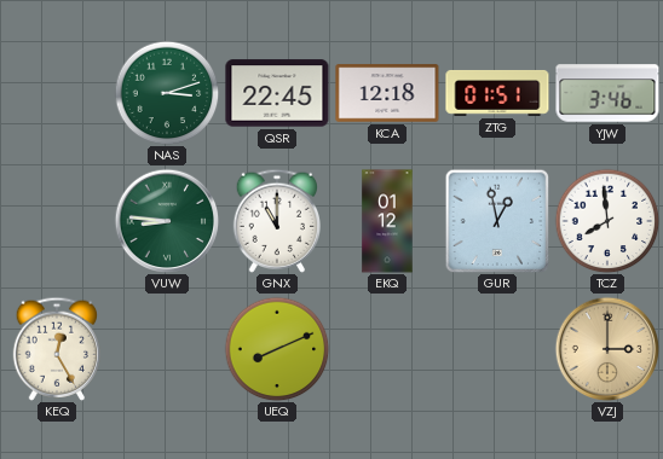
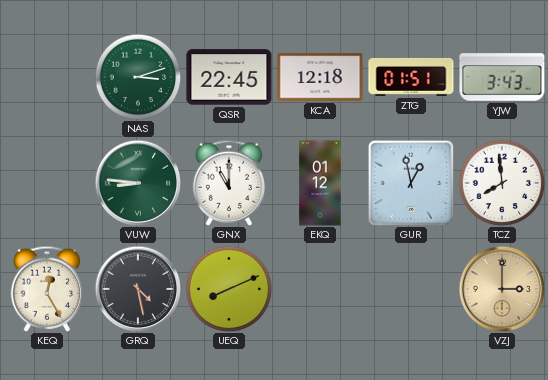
YJW: 3:46 -> 3:43
GRQ: none -> 4:28
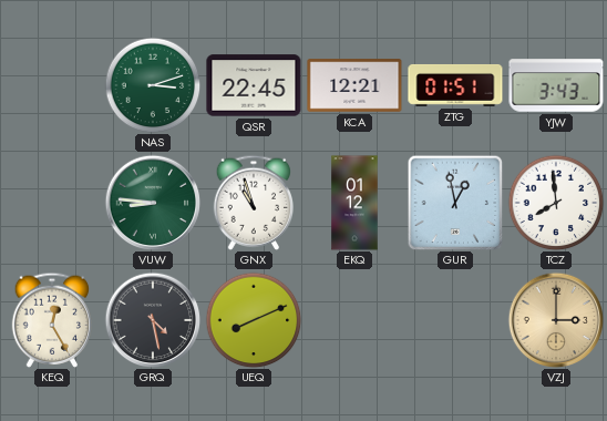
KCA: 12:18 -> 12:21
GNX: 11:00 -> 10:57
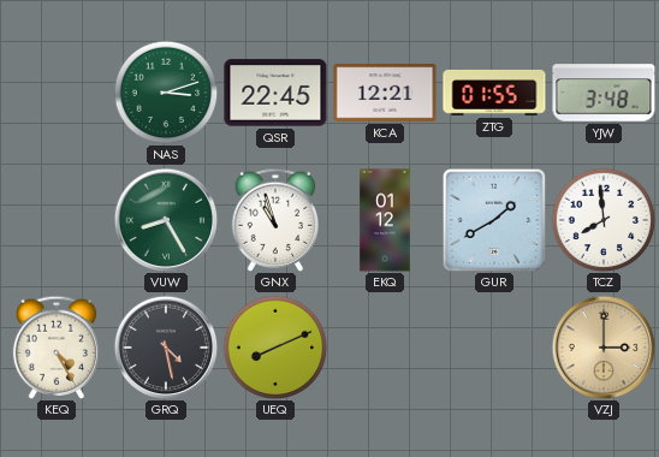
ZTG: 01:51 -> 01:55
YJW: 3:43 -> 3:48
VUW: 8:46 -> 8:25
GUR: 12:58 -> 1:40
KEQ: 12:25 -> 4:25
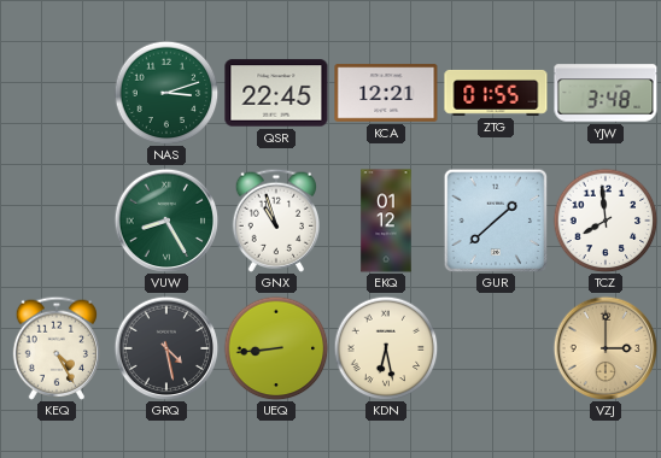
GUR: 1:40 -> 1:38
UEQ: 8:11 -> 8:44
KDN: none -> 6:28
